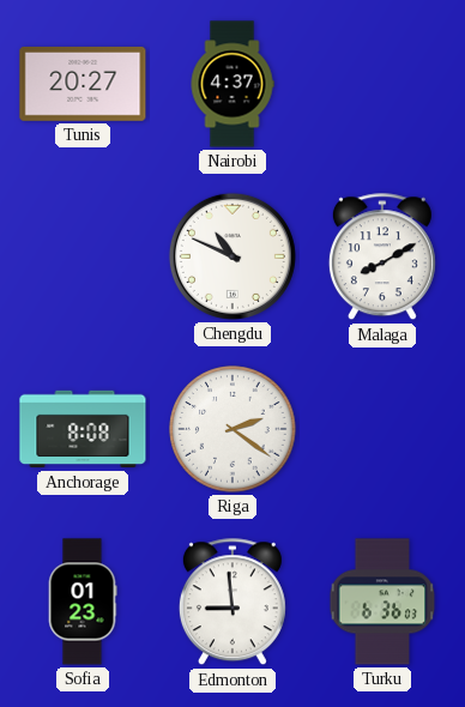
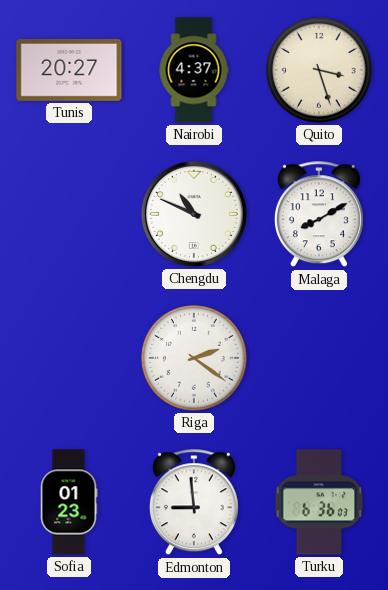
Quito: none -> 3:27
Anchorage: 8:08 -> none
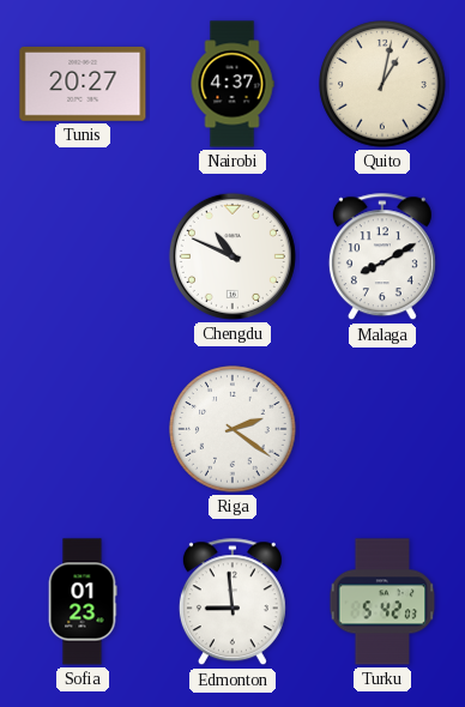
Quito: 3:27 -> 1:02
Turku: 6:36 -> 5:42
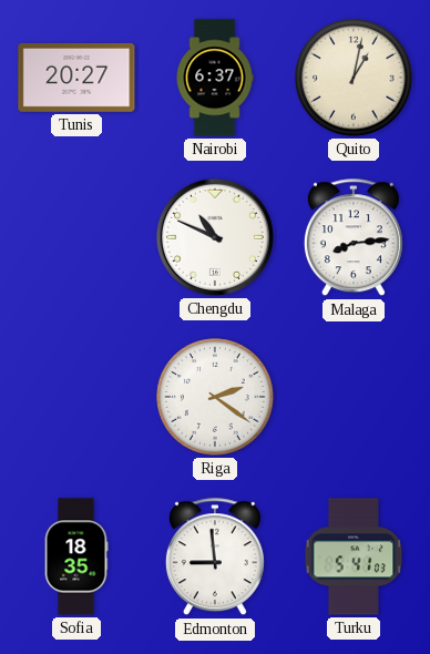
Nairobi: 4:37 -> 6:37
Malaga: 8:10 -> 8:14
Sofia: 01:23 -> 18:35
Turku: 5:42 -> 5:41
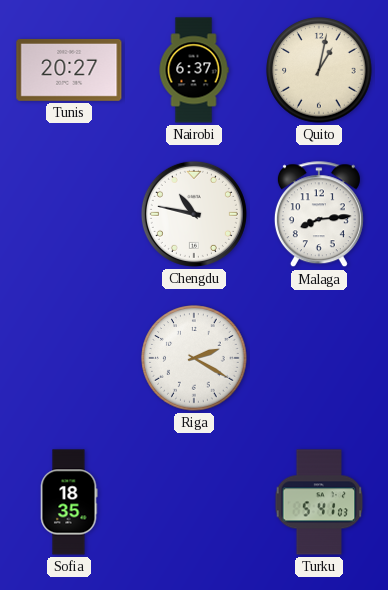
Chengdu: 10:49 -> 10:47
Riga: 2:21 -> 2:20
Edmonton: 8:59 -> none
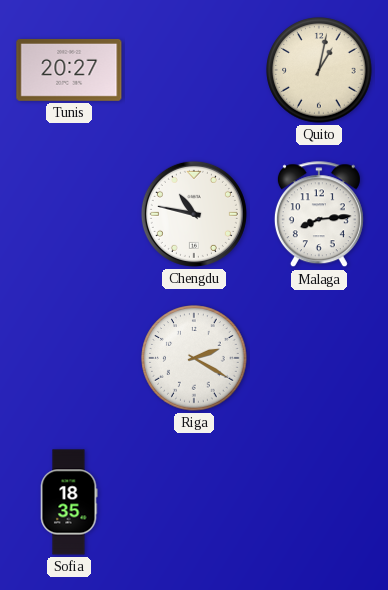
Nairobi: 6:37 -> none
Turku: 5:41 -> none
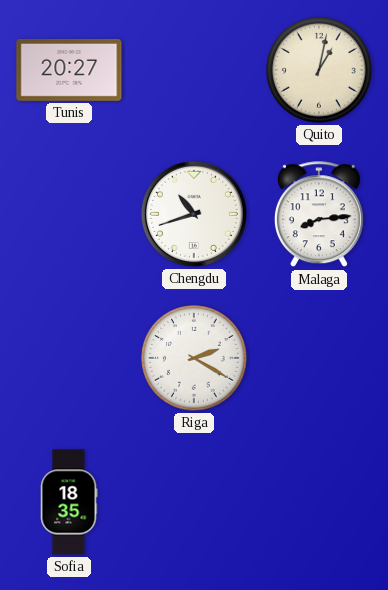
Chengdu: 10:47 -> 10:42
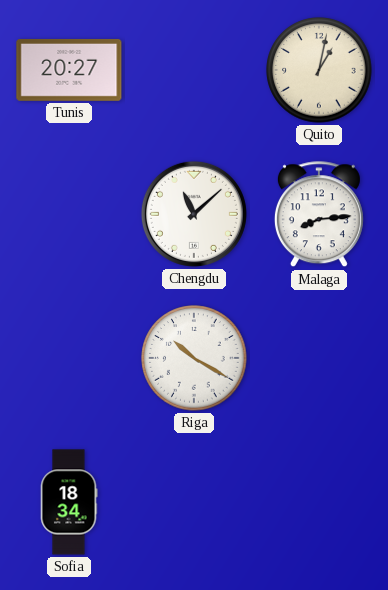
Chengdu: 10:42 -> 11:08
Riga: 2:20 -> 10:20
Sofia: 18:35 -> 18:34
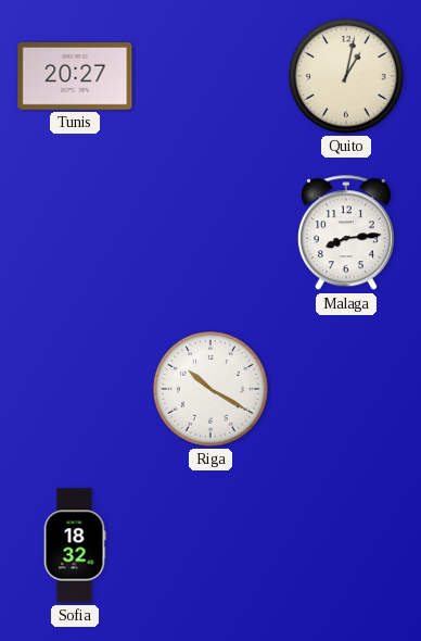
Chengdu: 11:08 -> none
Sofia: 18:34 -> 18:32
